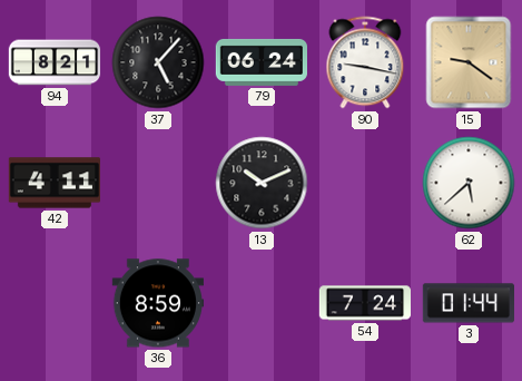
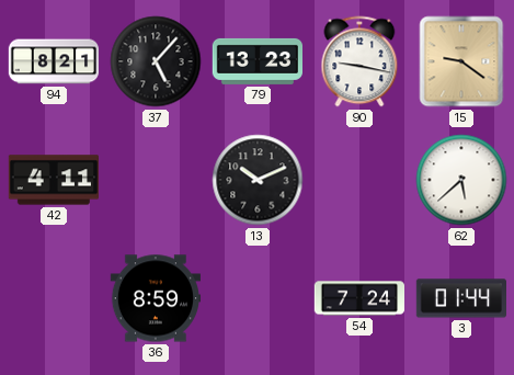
79: 06:24 -> 13:23
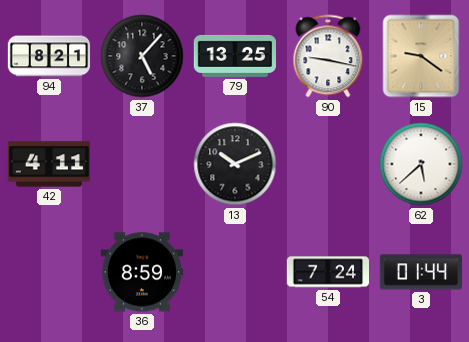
79: 13:23 -> 13:25
